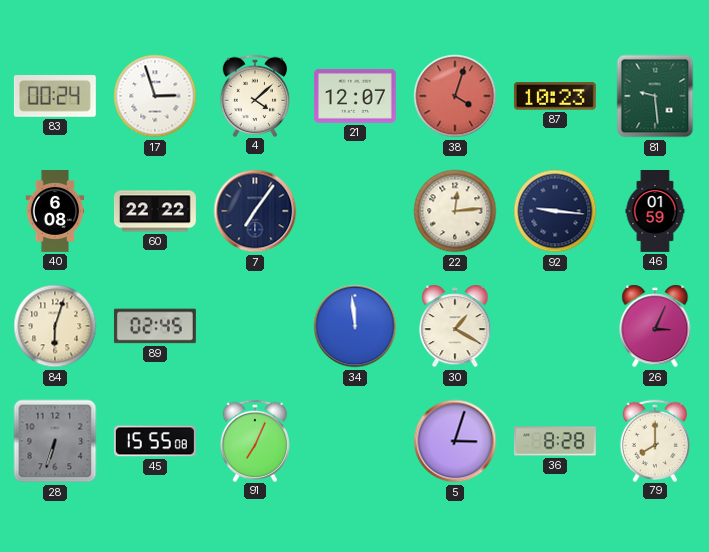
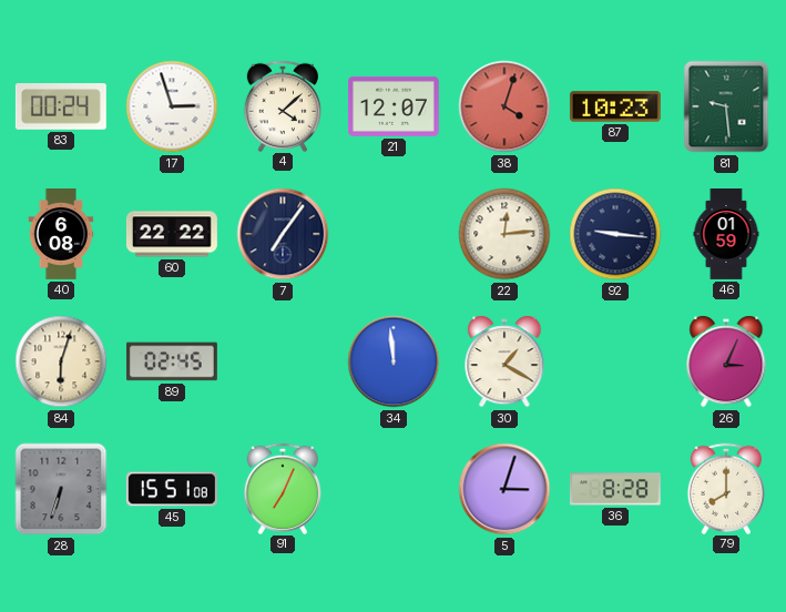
45: 15:55 -> 15:51
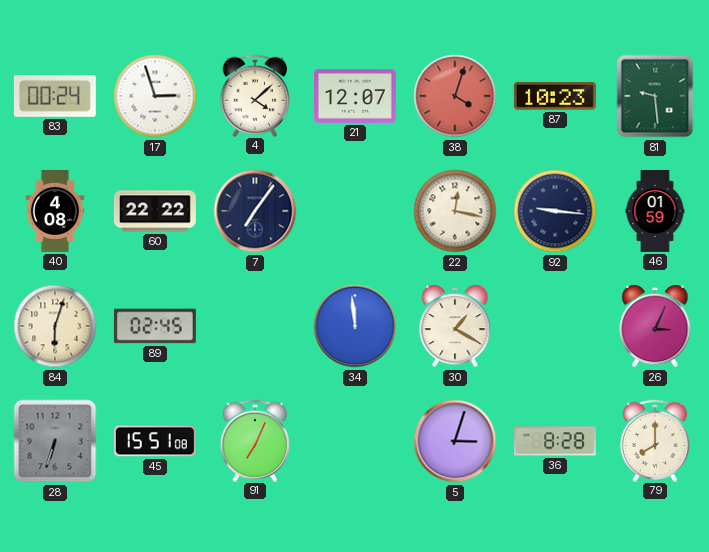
40: 6:08 -> 4:08
22: 12:14 -> 12:17
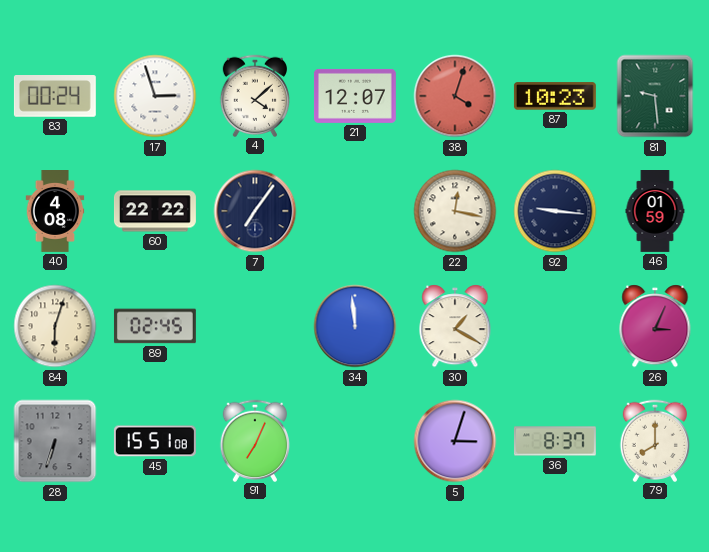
36: 8:28 -> 8:37
